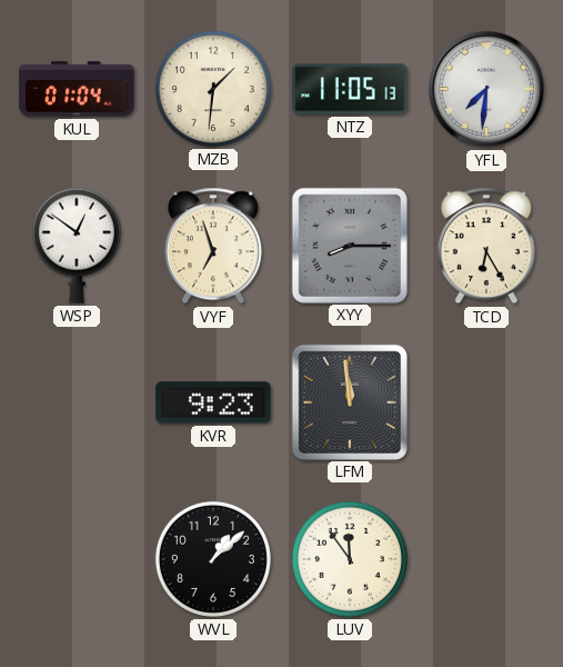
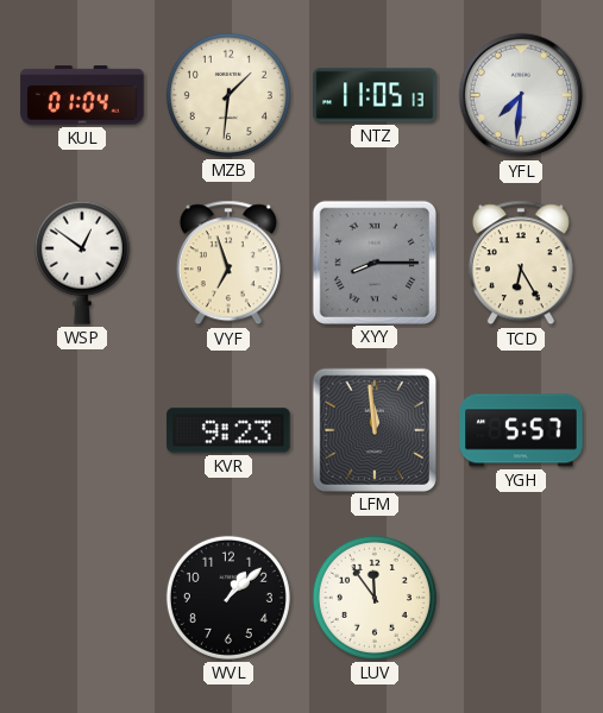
YGH: none -> 5:57
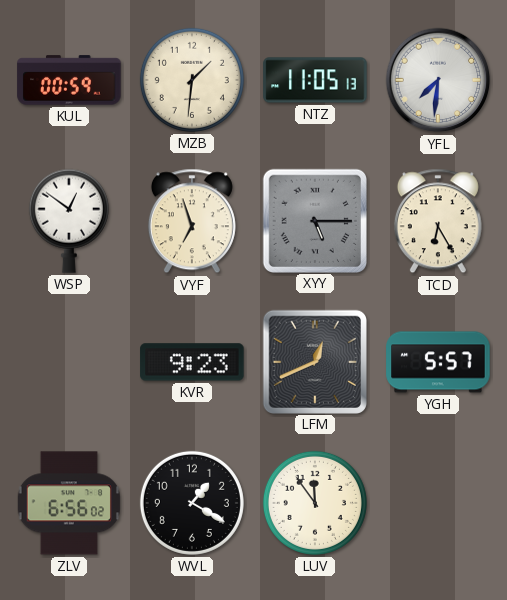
KUL: 01:04 -> 00:59
XYY: 8:15 -> 5:15
LFM: 11:59 -> 12:41
ZLV: none -> 6:56
WVL: 1:08 -> 1:20
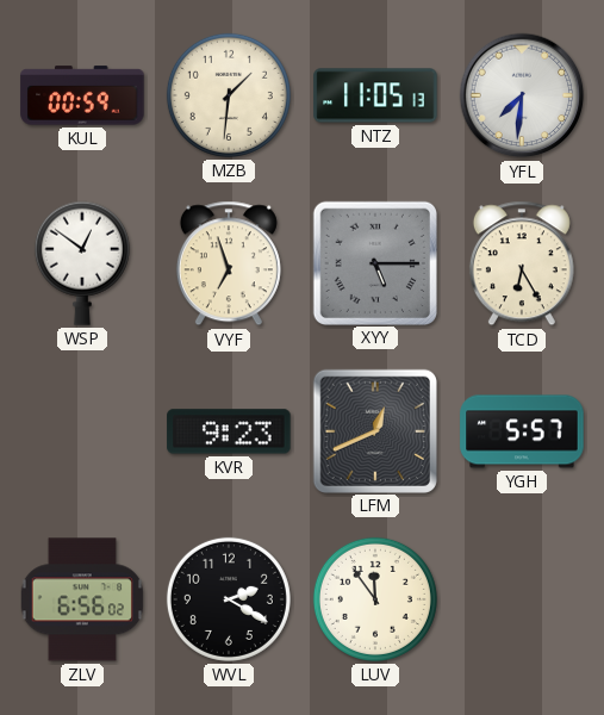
WVL: 1:20 -> 2:20
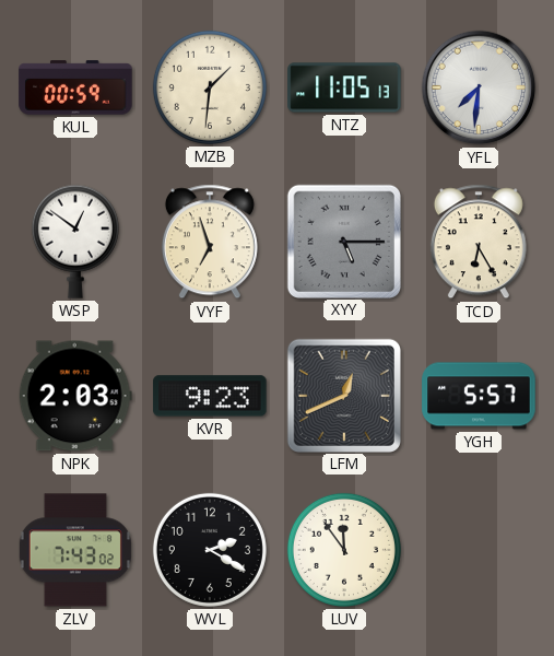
NPK: none -> 2:03
ZLV: 6:56 -> 7:43
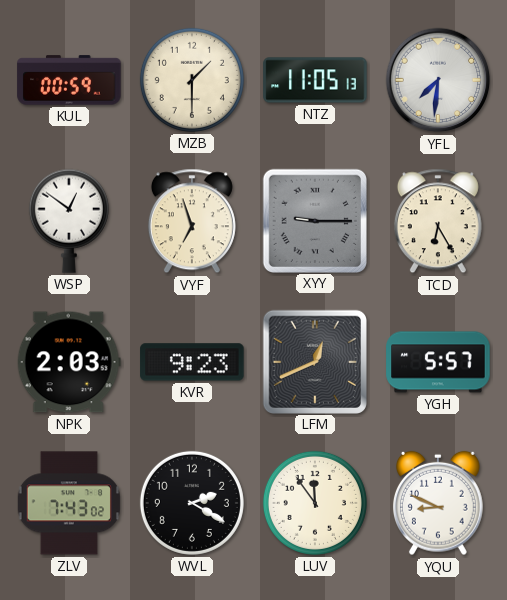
MZB: 1:31 -> 1:30
XYY: 5:15 -> 9:15
YQU: none -> 8:49
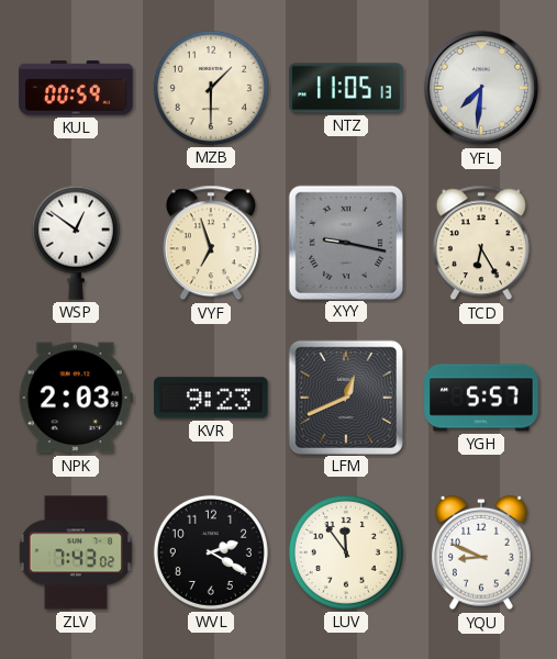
XYY: 9:15 -> 9:17
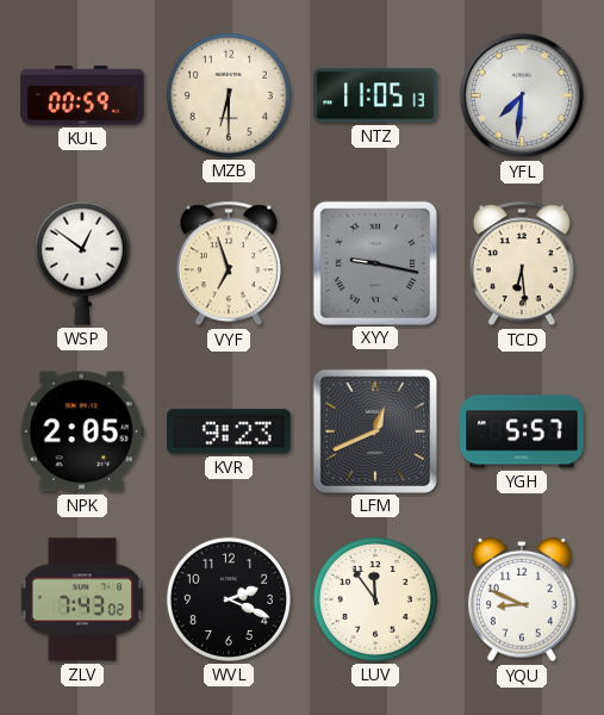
MZB: 1:30 -> 6:30
TCD: 6:25 -> 6:29
NPK: 2:03 -> 2:05
WVL: 2:20 -> 2:19
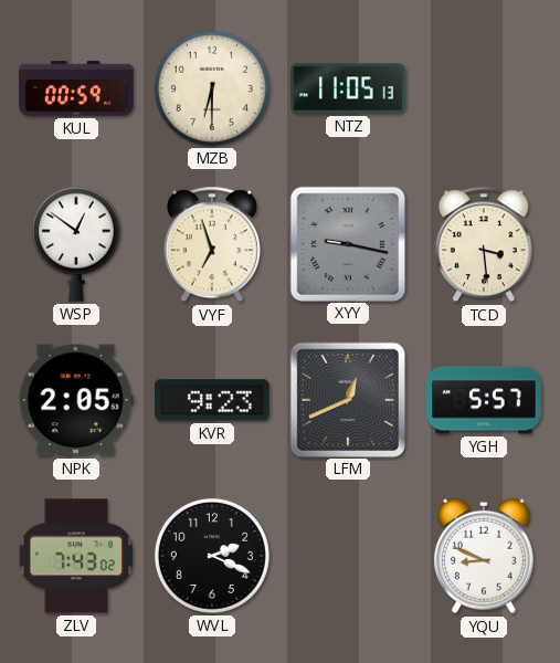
YFL: 7:31 -> none
TCD: 6:29 -> 3:29
LUV: 11:54 -> none
